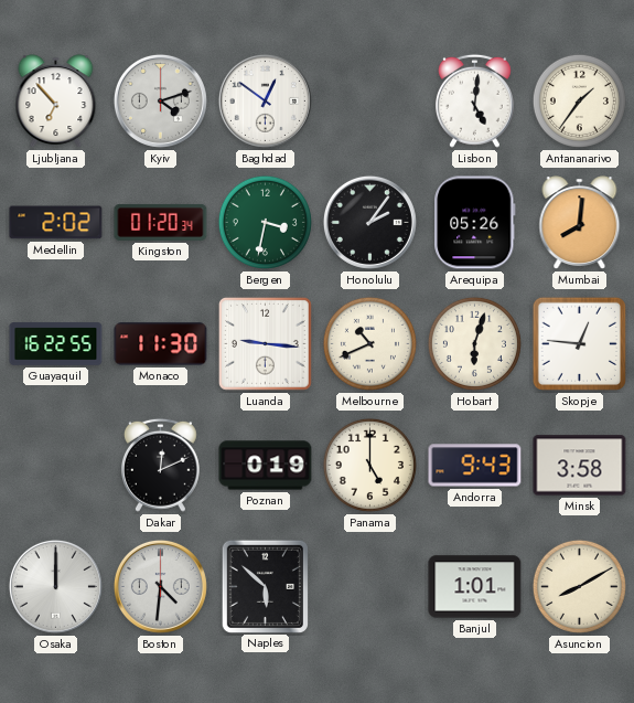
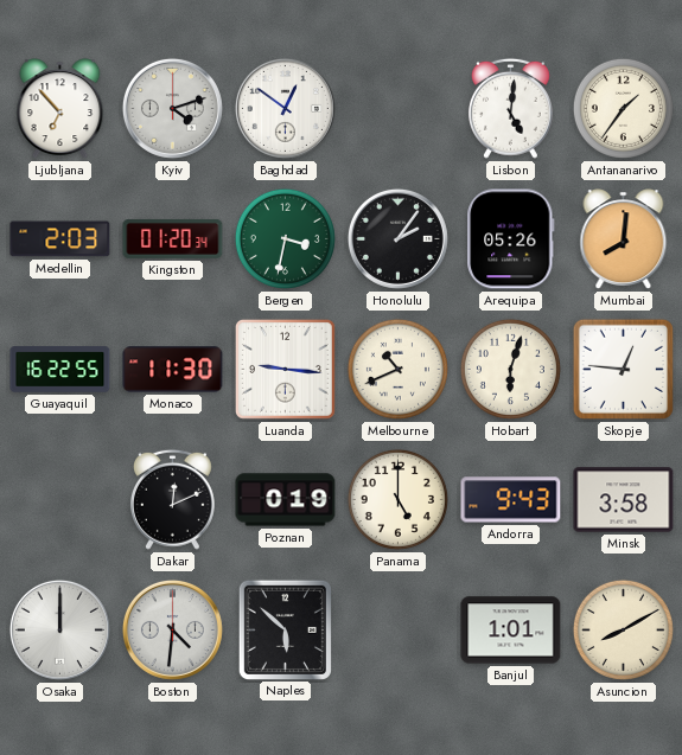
Medellin: 2:02 -> 2:03
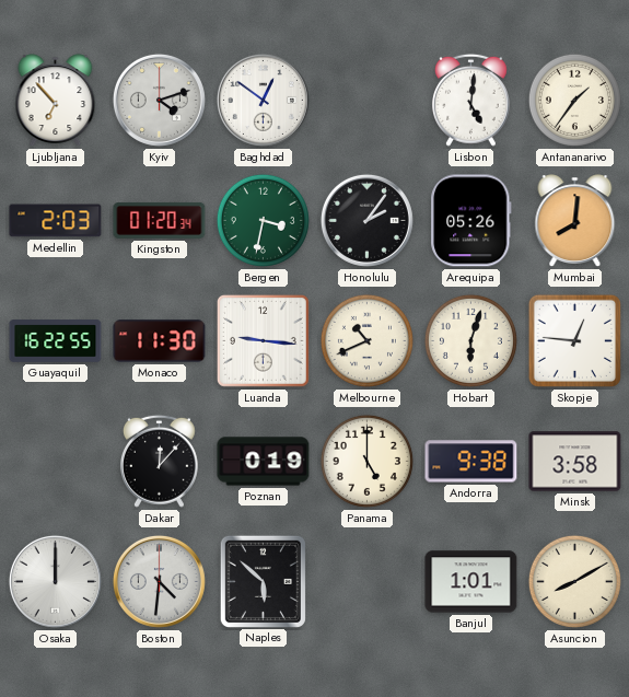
Dakar: 12:11 -> 12:07
Andorra: 9:43 -> 9:38
